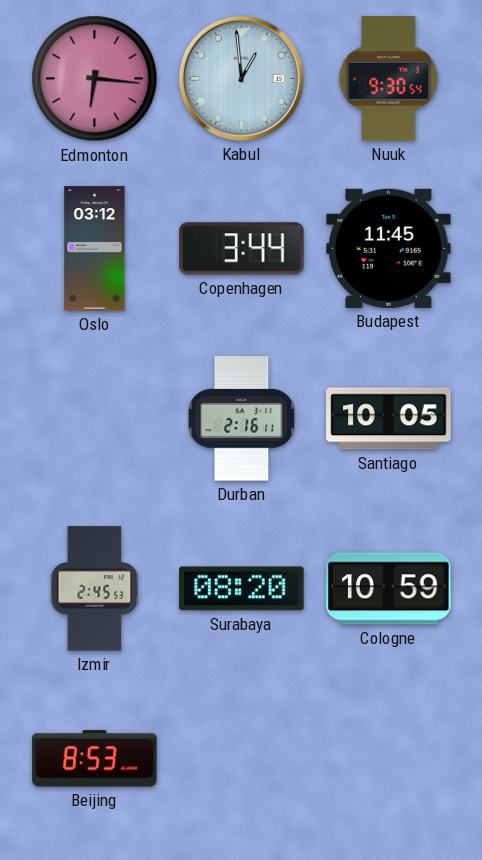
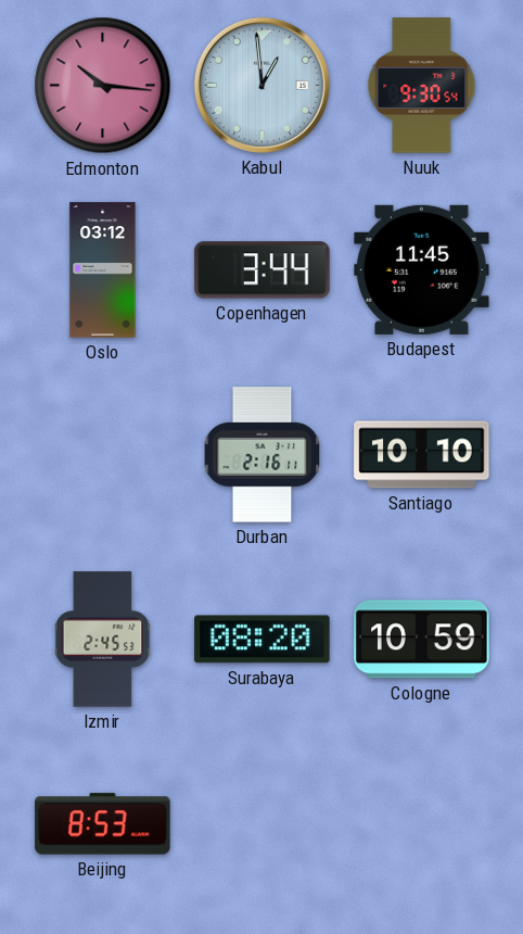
Edmonton: 6:16 -> 10:16
Santiago: 10:05 -> 10:10
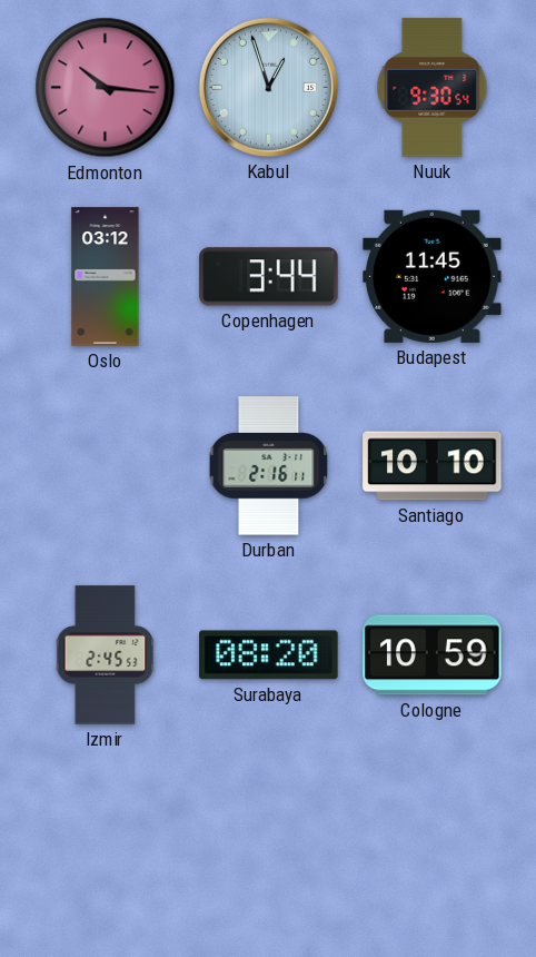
Kabul: 12:59 -> 12:57
Beijing: 8:53 -> none
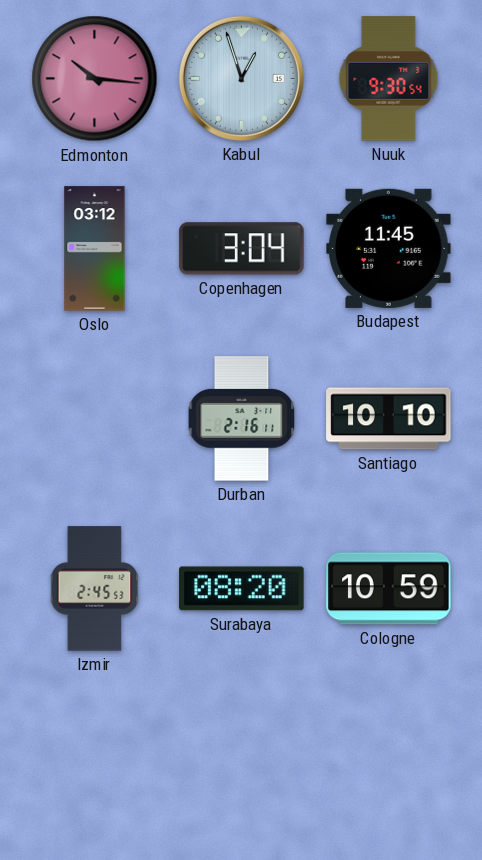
Copenhagen: 3:44 -> 3:04
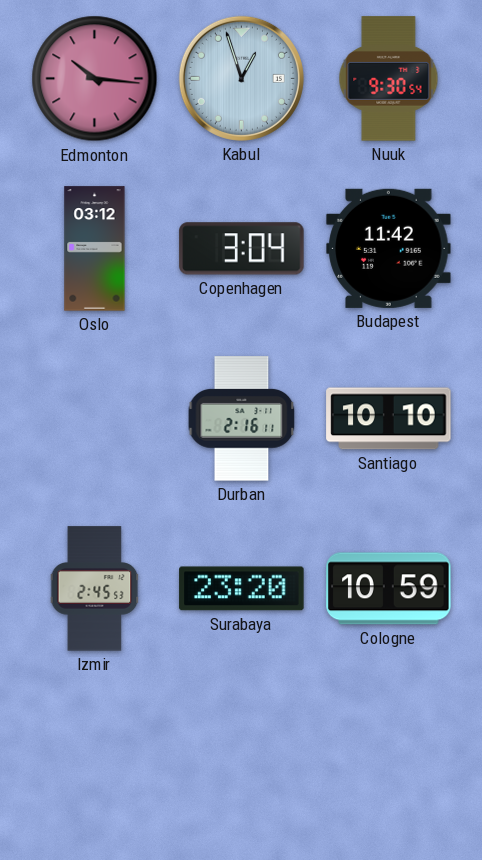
Budapest: 11:45 -> 11:42
Surabaya: 08:20 -> 23:20
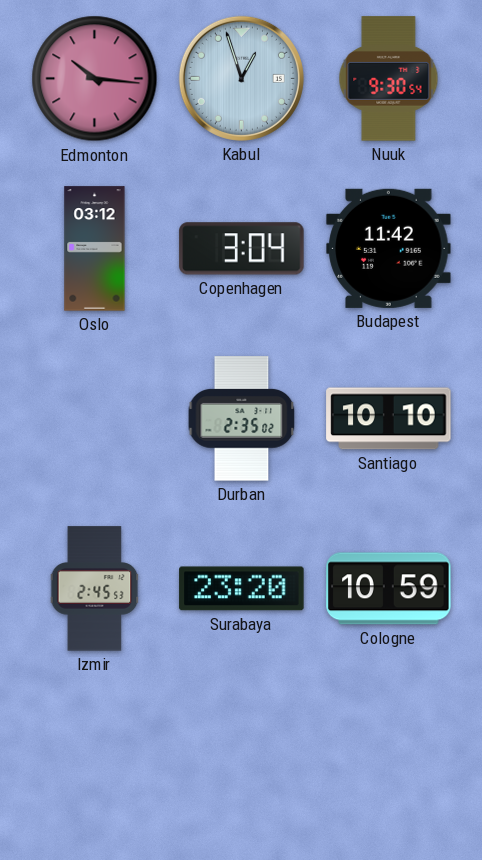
Durban: 2:16 -> 2:35
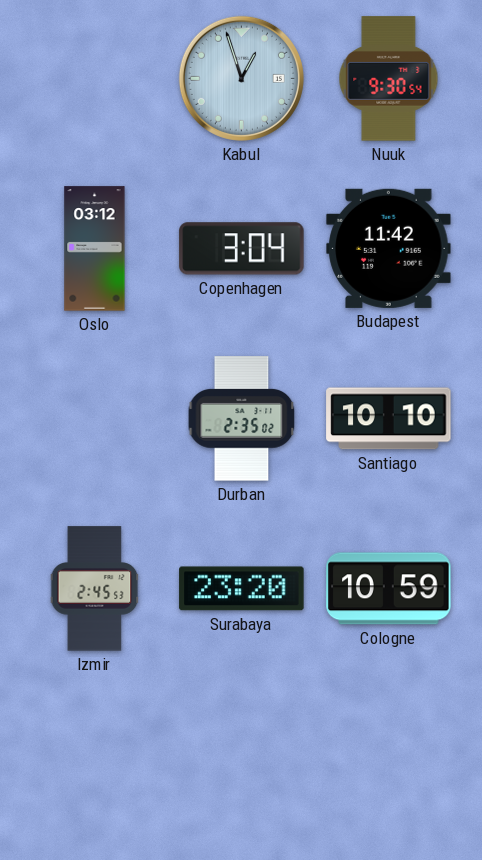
Edmonton: 10:16 -> none
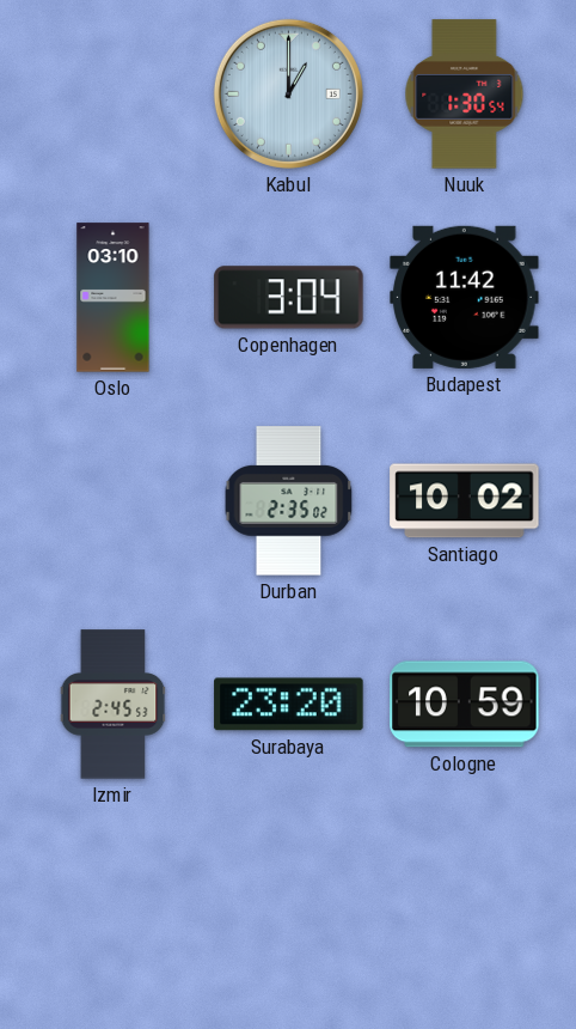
Kabul: 12:57 -> 1:00
Nuuk: 9:30 -> 1:30
Oslo: 03:12 -> 03:10
Santiago: 10:10 -> 10:02
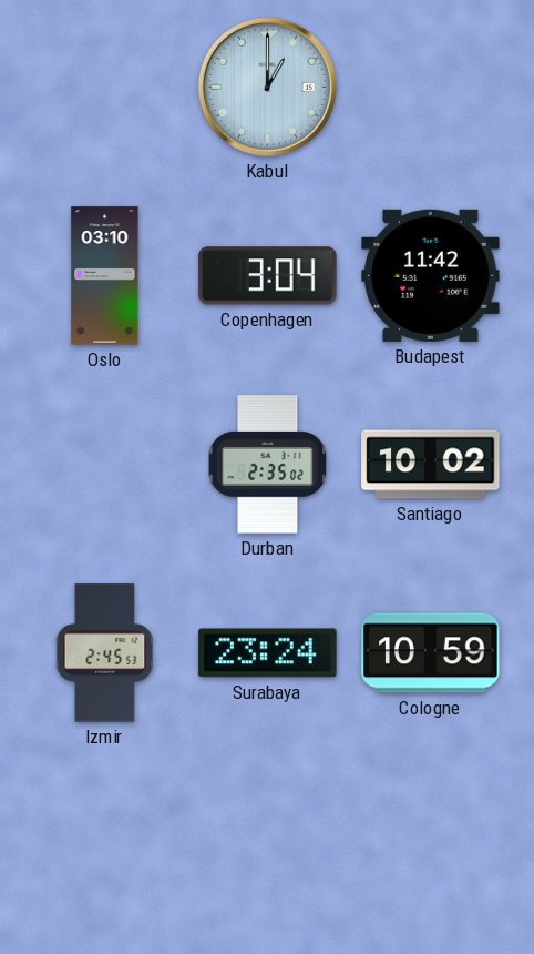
Nuuk: 1:30 -> none
Surabaya: 23:20 -> 23:24
